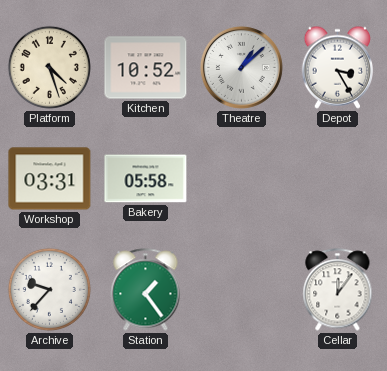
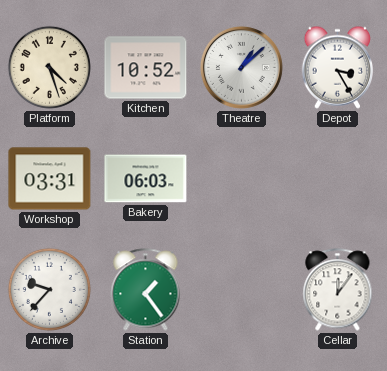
Bakery: 05:58 -> 06:03
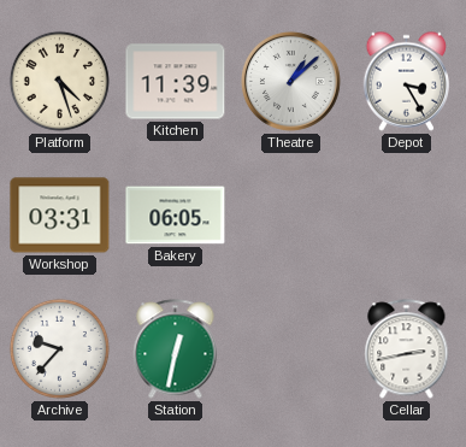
Kitchen: 10:52 -> 11:39
Bakery: 06:03 -> 06:05
Station: 1:24 -> 12:32
Cellar: 12:06 -> 2:43
